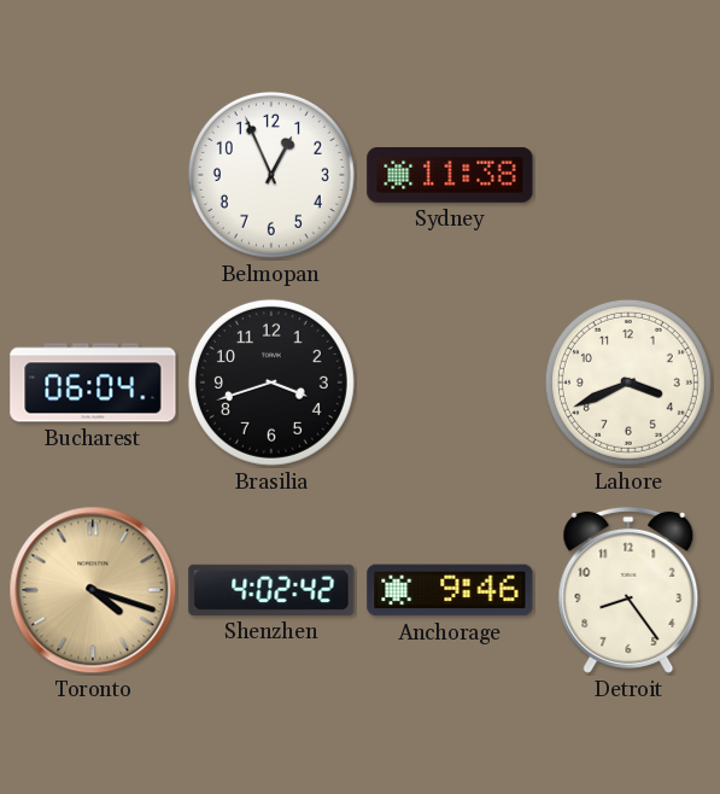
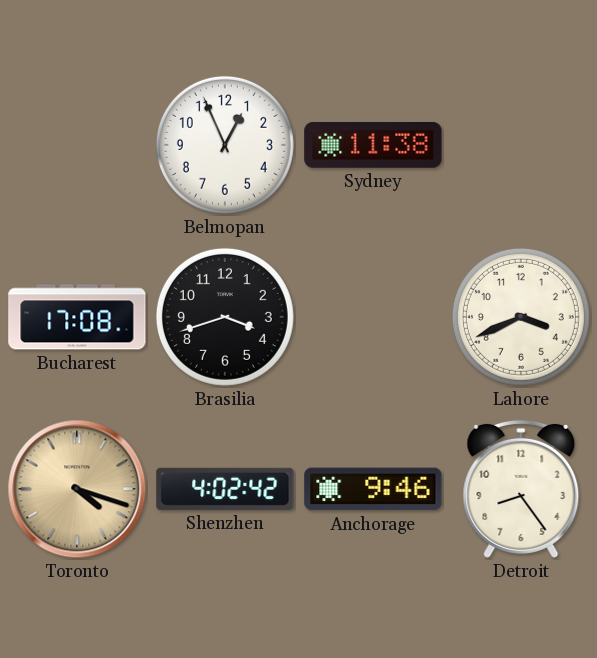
Bucharest: 06:04 -> 17:08
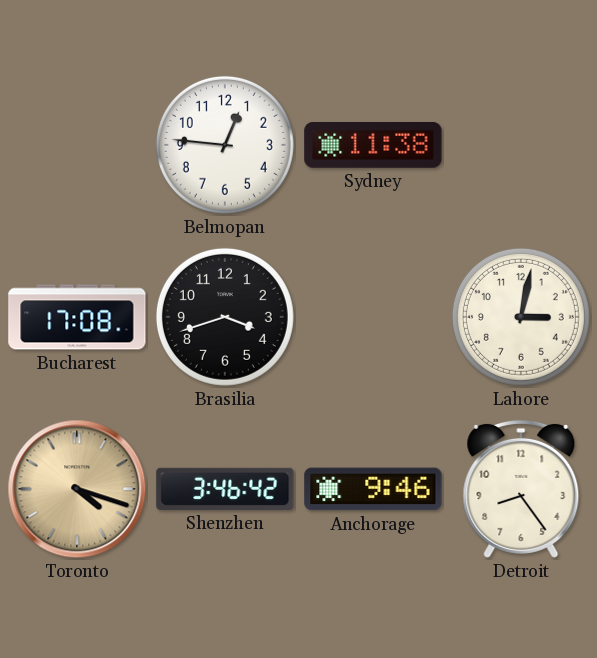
Belmopan: 12:56 -> 12:46
Lahore: 3:41 -> 3:02
Shenzhen: 4:02 -> 3:46
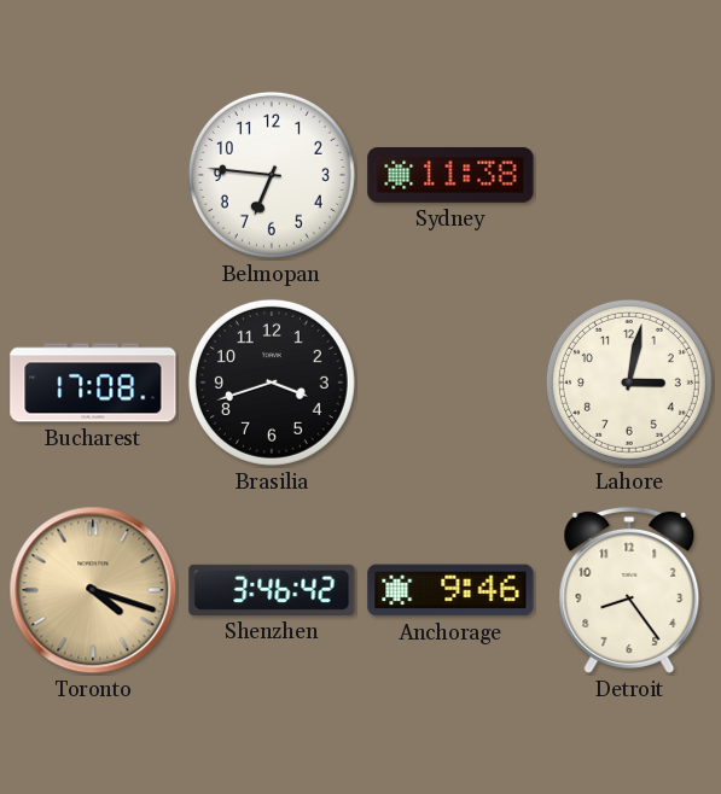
Belmopan: 12:46 -> 6:46
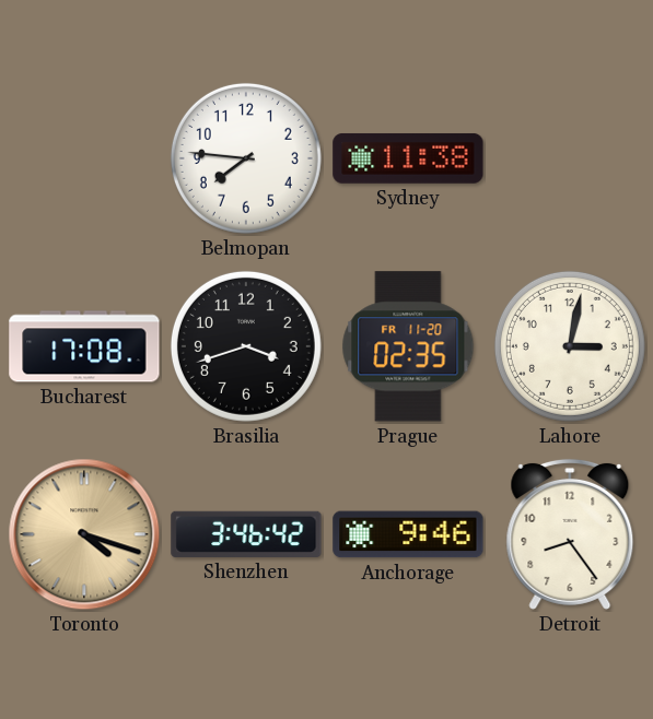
Belmopan: 6:46 -> 7:46
Prague: none -> 02:35
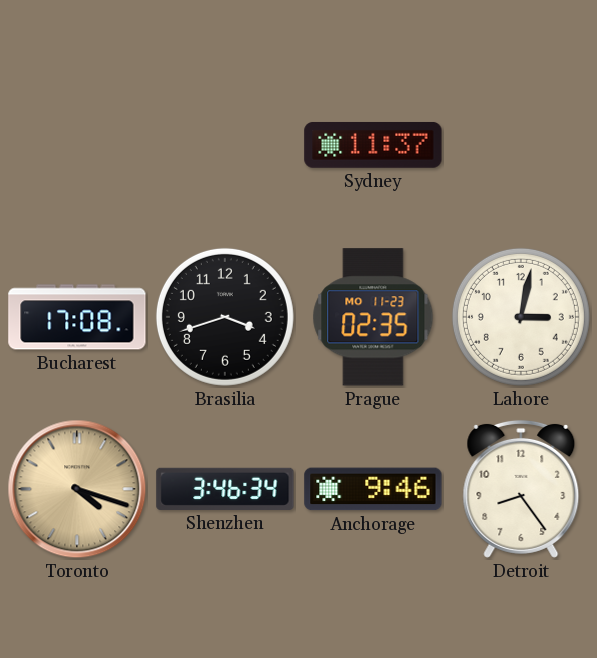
Belmopan: 7:46 -> none
Sydney: 11:38 -> 11:37
Prague date: FR 11-20 -> MO 11-23
Shenzhen: 3:46:42 -> 3:46:34
